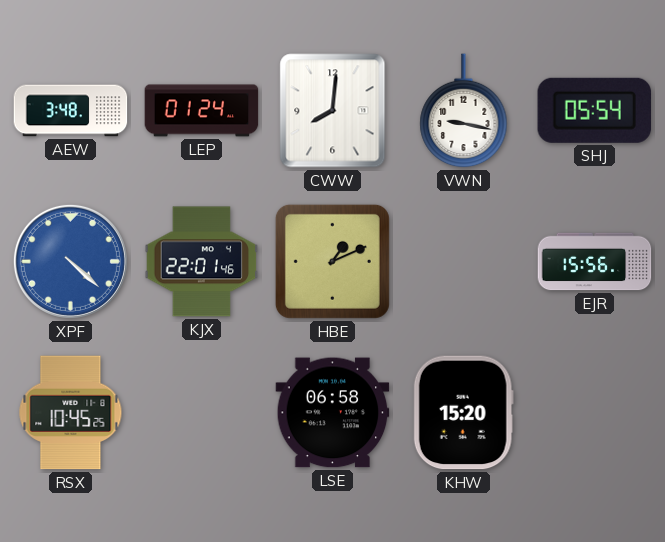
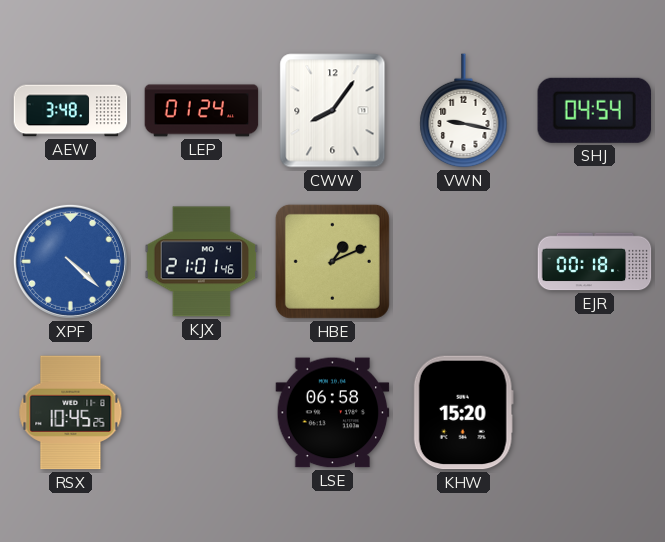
CWW: 8:01 -> 8:06
SHJ: 05:54 -> 04:54
KJX: 22:01 -> 21:01
EJR: 15:56 -> 00:18
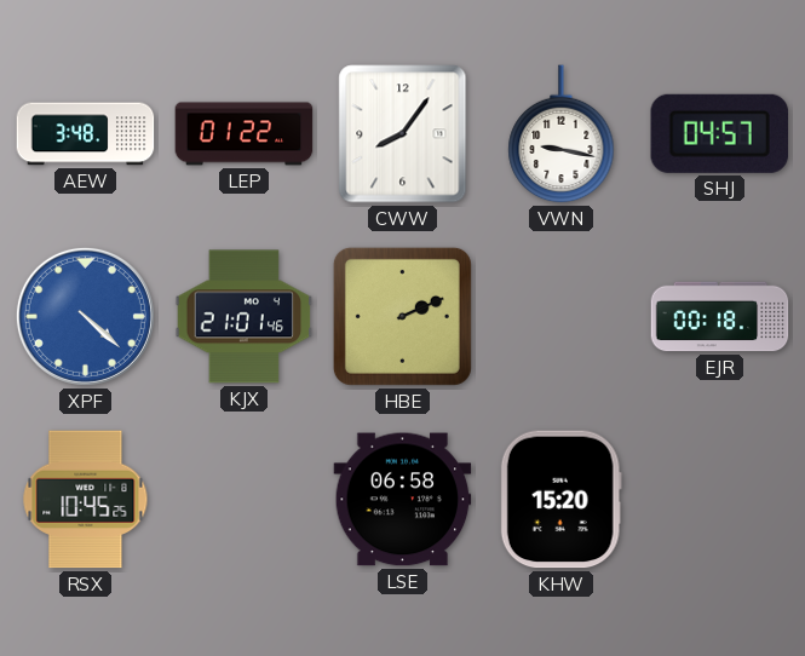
LEP: 01:24 -> 01:22
SHJ: 04:54 -> 04:57
HBE: 1:11 -> 2:11
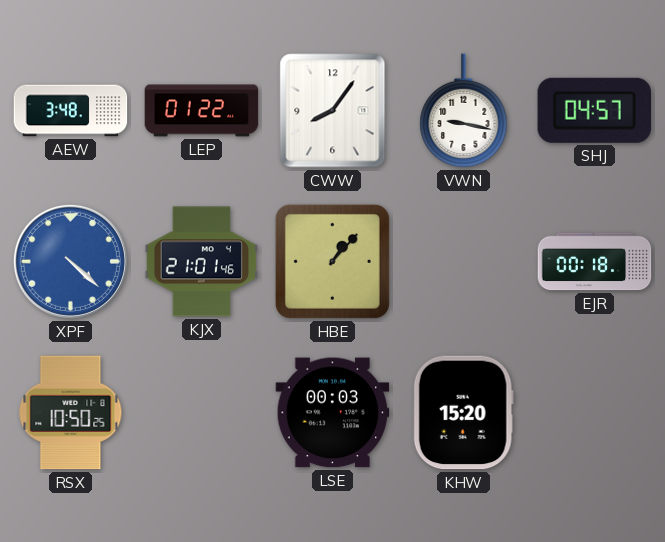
HBE: 2:11 -> 1:07
RSX: 10:45 -> 10:50
LSE: 06:58 -> 00:03
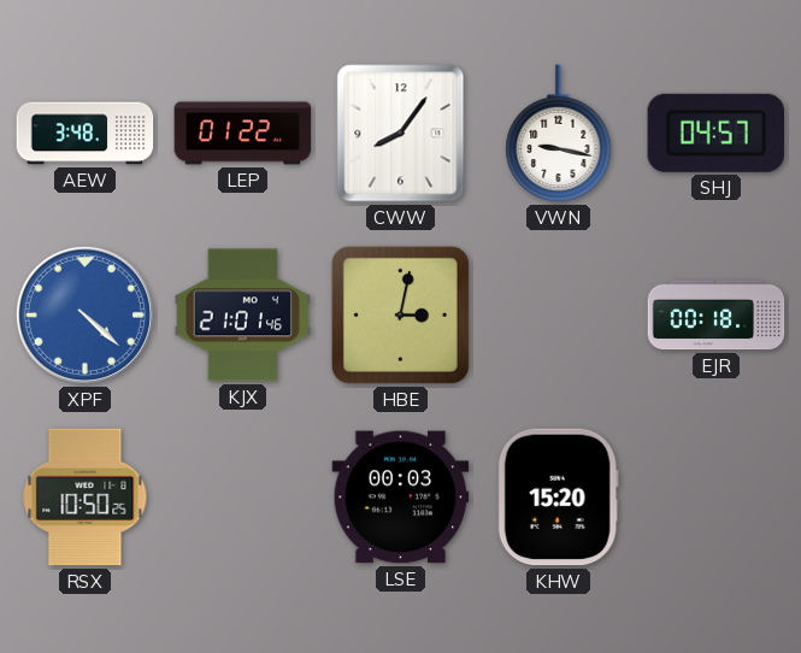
HBE: 1:07 -> 3:02
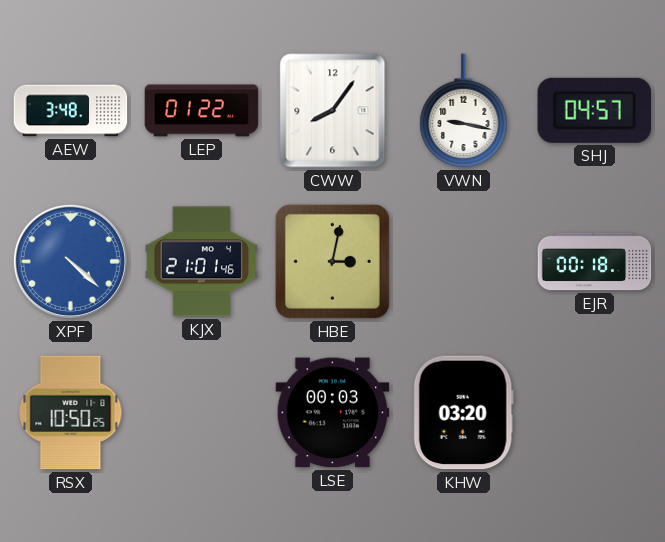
KHW: 15:20 -> 03:20
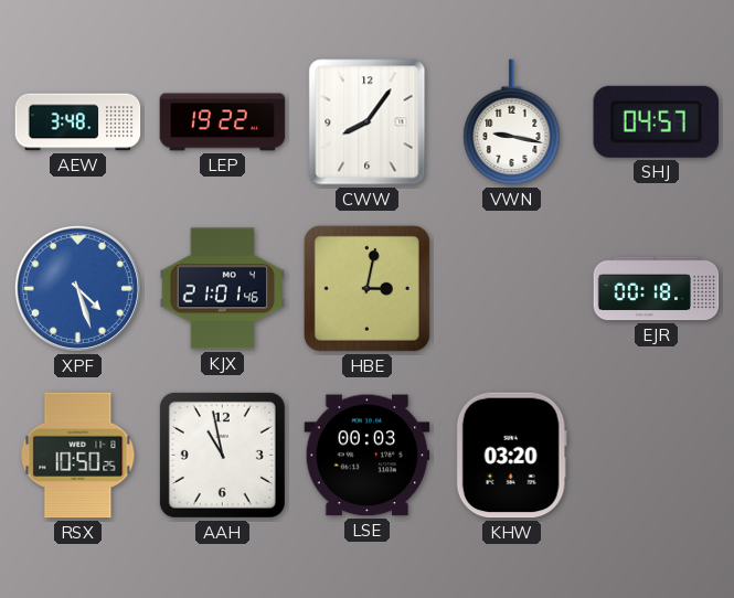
LEP: 01:22 -> 19:22
XPF: 4:22 -> 4:27
AAH: none -> 10:58
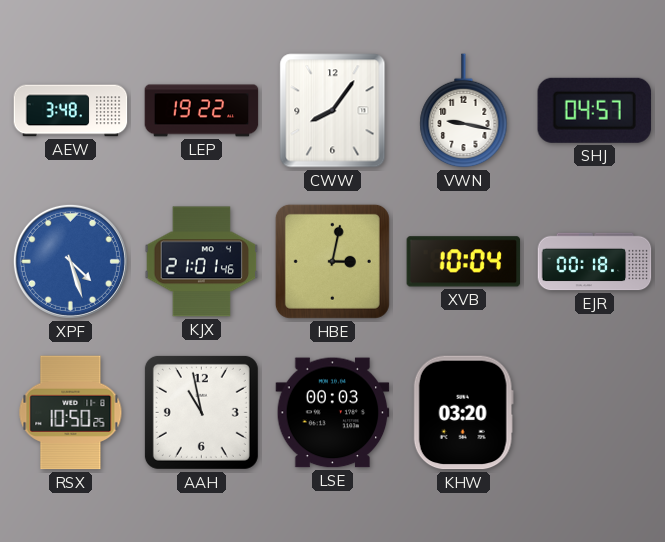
XVB: none -> 10:04
